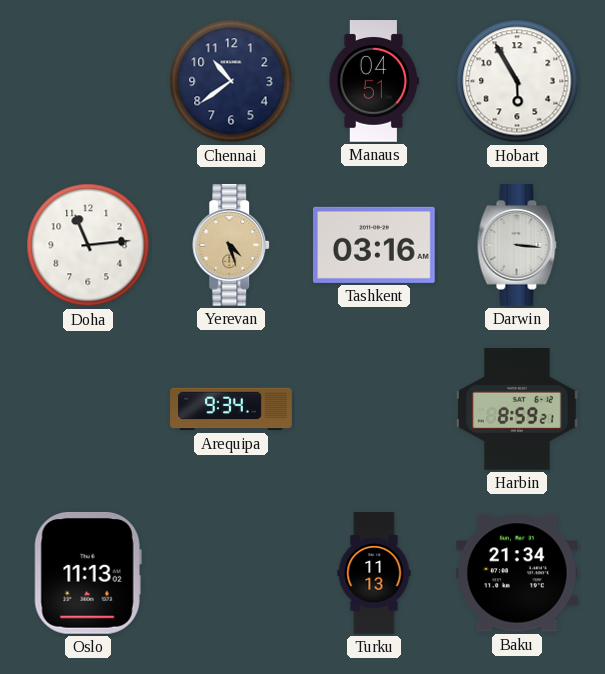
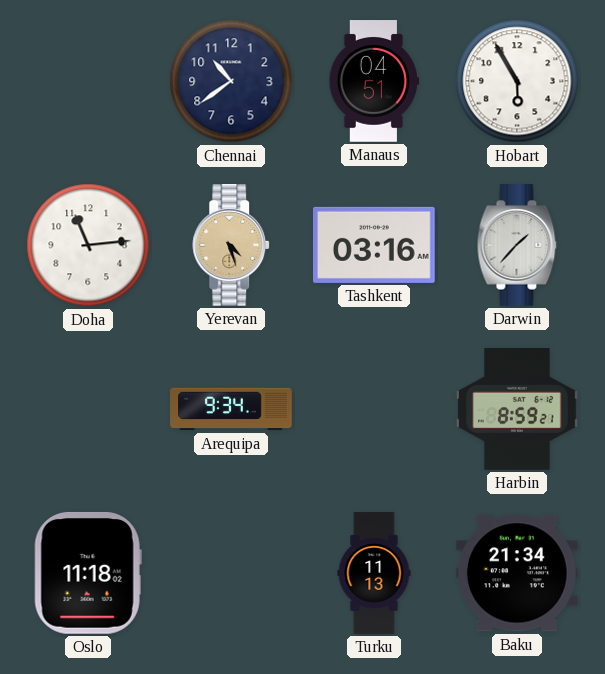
Darwin: 3:16 -> 1:37
Oslo: 11:13 -> 11:18
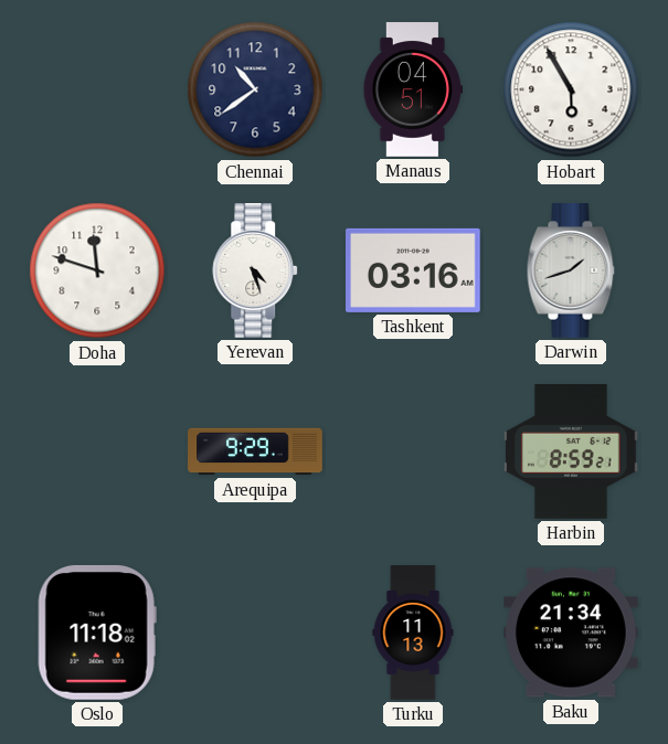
Doha: 11:14 -> 11:48
Yerevan dial: champagne -> white
Darwin: 1:37 -> 1:42
Arequipa: 9:34 -> 9:29
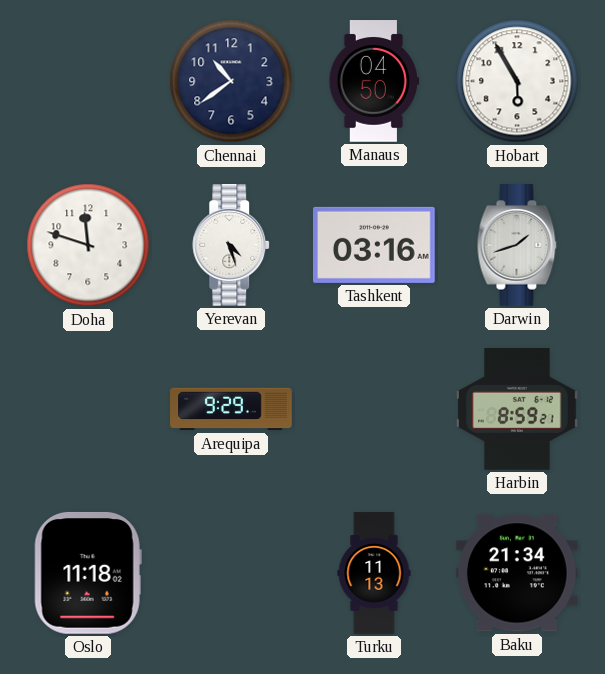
Manaus: 04:51 -> 04:50
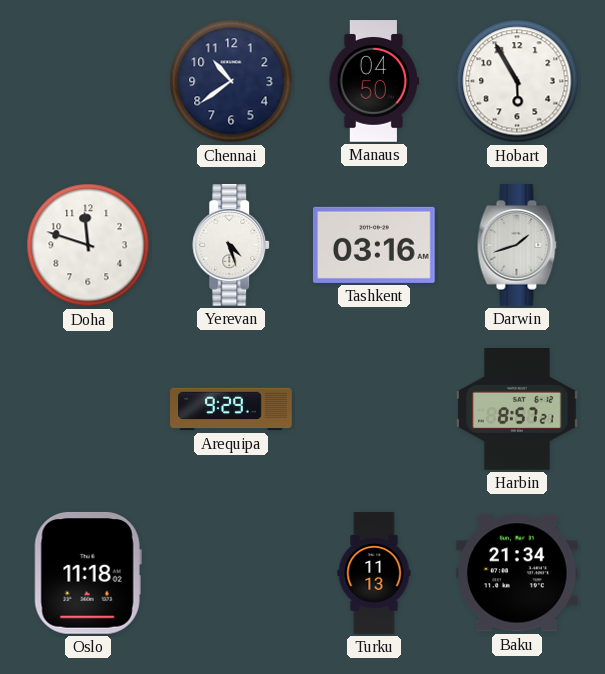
Harbin: 8:59 -> 8:57
